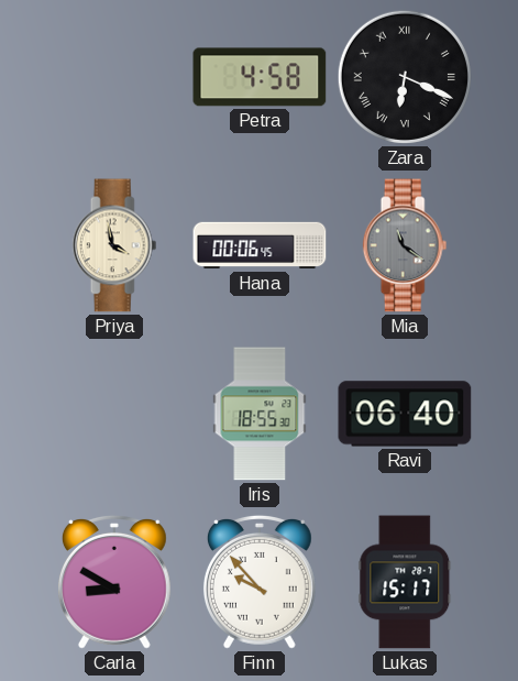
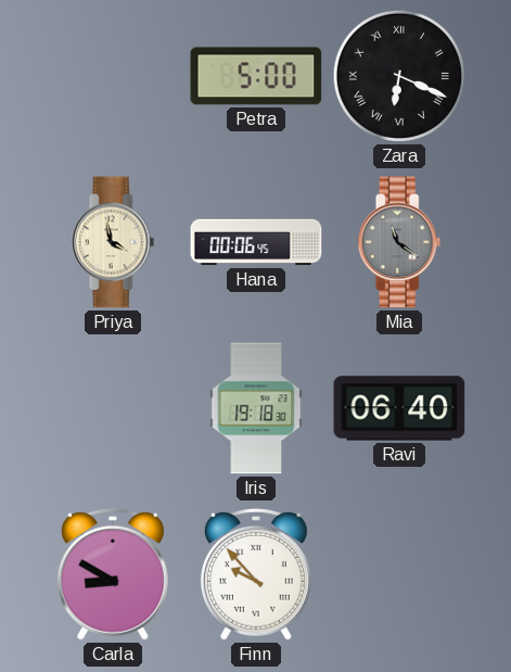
Petra: 4:58 -> 5:00
Iris: 18:55 -> 19:18
Lukas: 15:17 -> none
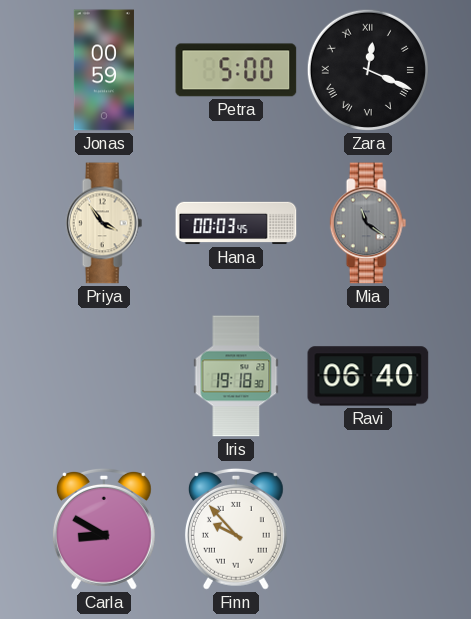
Jonas: none -> 00:59
Zara: 6:19 -> 12:19
Priya: 3:58 -> 3:54
Hana: 00:06 -> 00:03
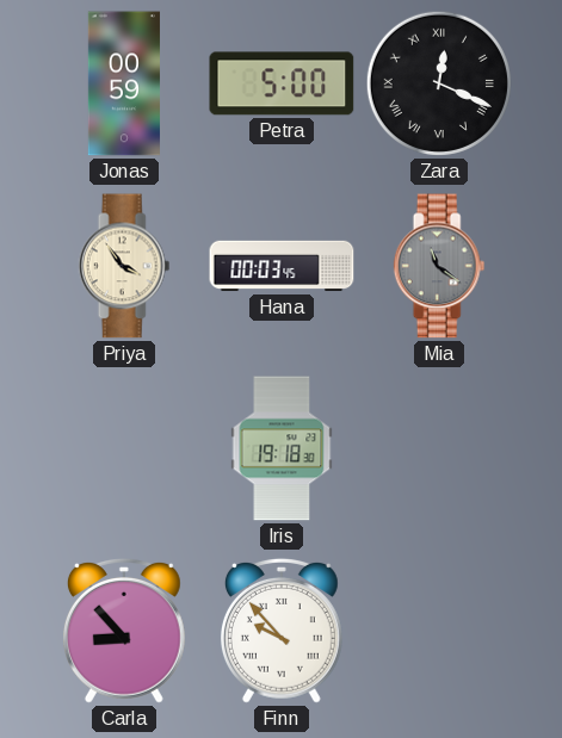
Ravi: 06:40 -> none
Carla: 8:50 -> 8:53
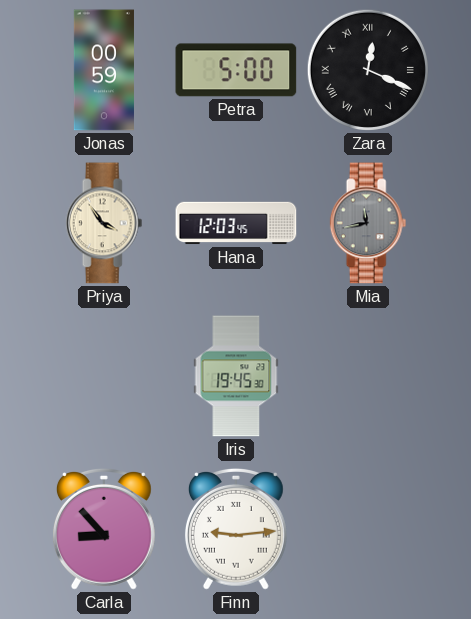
Hana: 00:03 -> 12:03
Mia: 11:21 -> 11:43
Iris: 19:18 -> 19:45
Finn: 9:53 -> 9:14
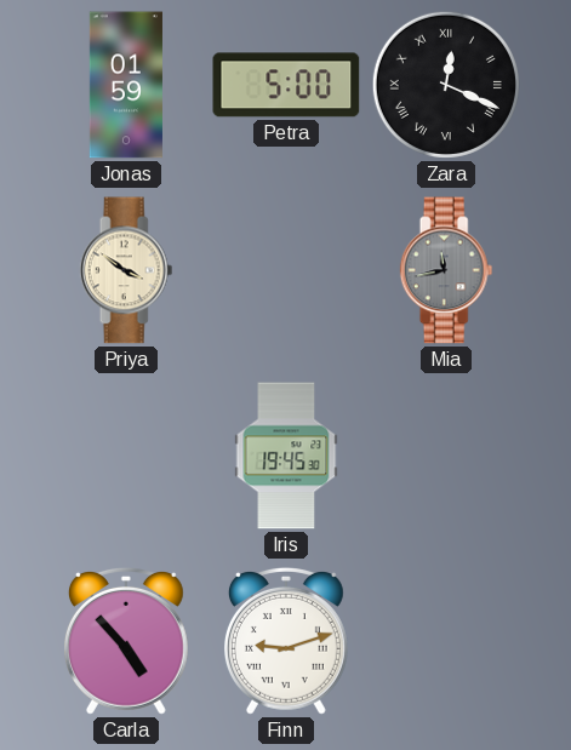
Jonas: 00:59 -> 01:59
Priya: 3:54 -> 3:51
Hana: 12:03 -> none
Carla: 8:53 -> 4:53
Finn: 9:14 -> 9:12
